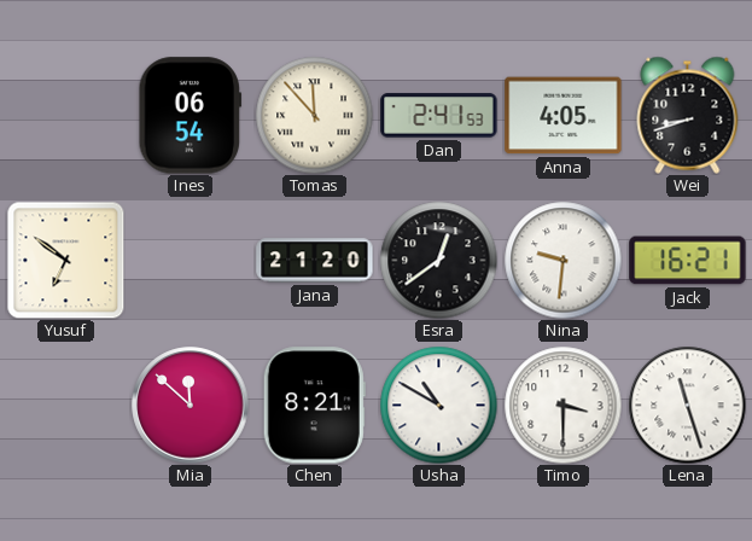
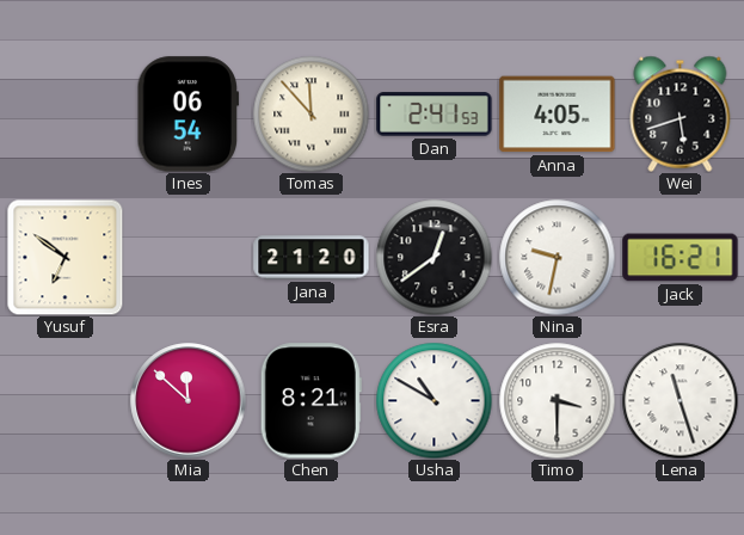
Wei: 8:42 -> 5:42
Nina: 9:31 -> 9:32
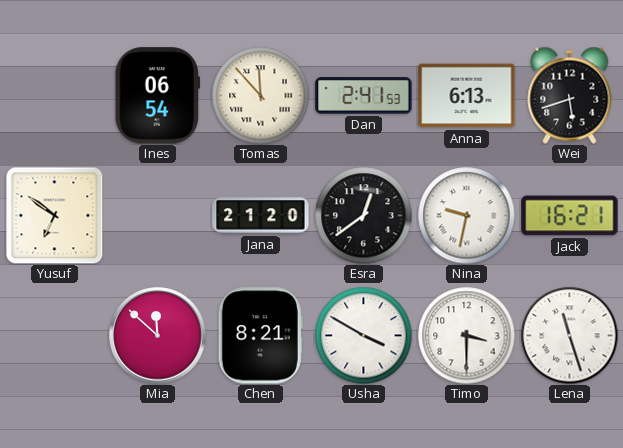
Anna: 4:05 -> 6:13
Usha: 10:50 -> 3:50
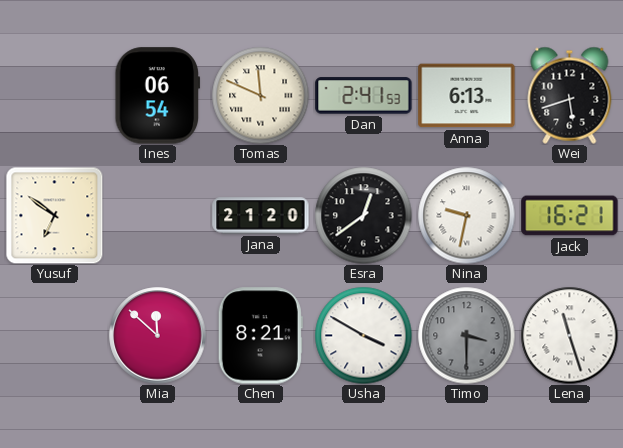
Tomas: 11:53 -> 11:49
Timo dial: white -> grey
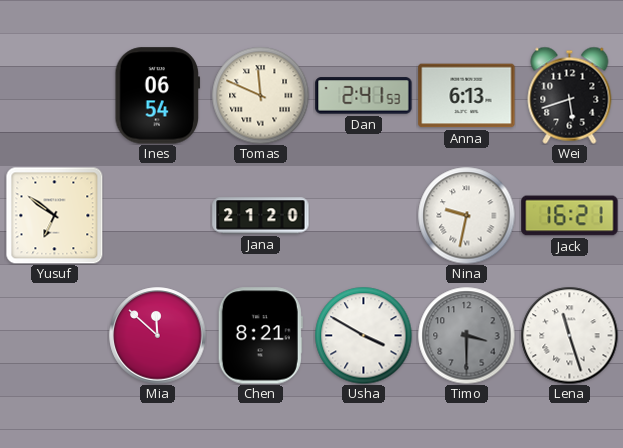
Esra: 12:39 -> none
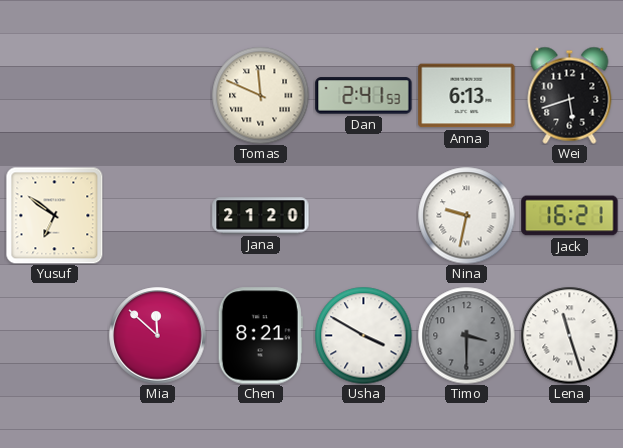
Ines: 06:54 -> none
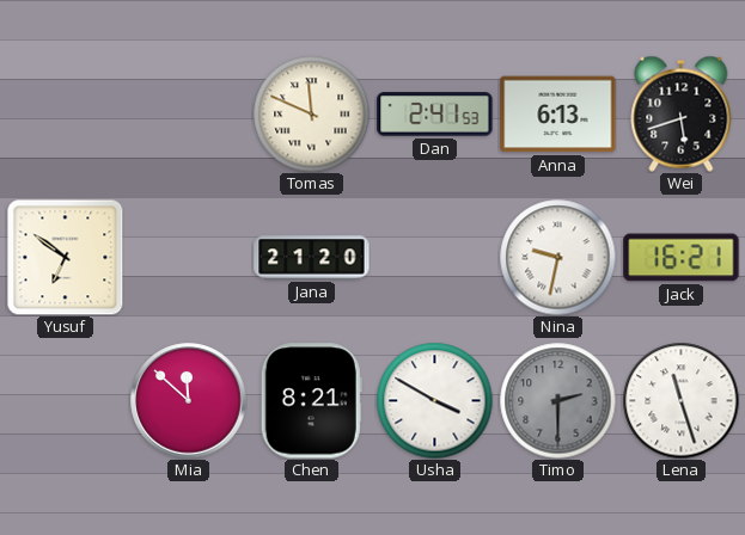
Timo: 3:30 -> 2:30
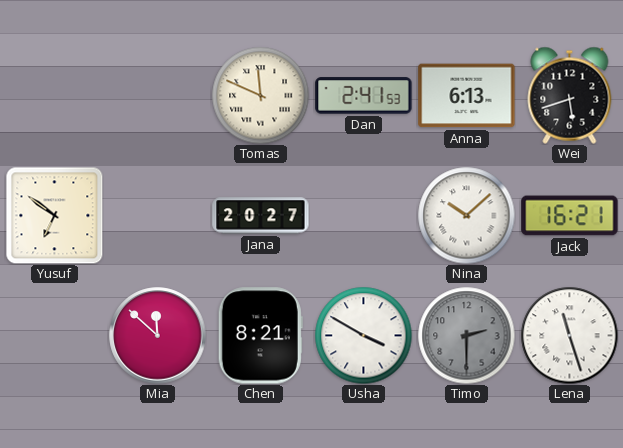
Jana: 21:20 -> 20:27
Nina: 9:32 -> 10:08
